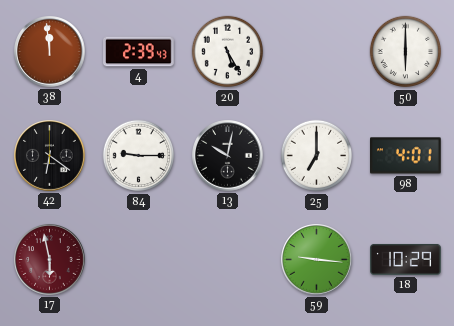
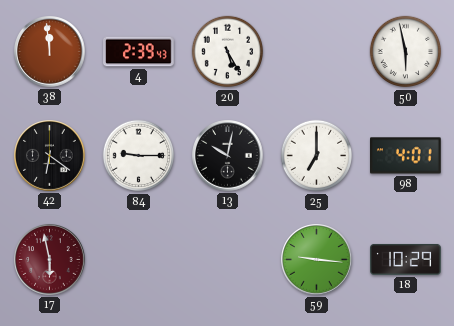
50: 6:00 -> 5:58
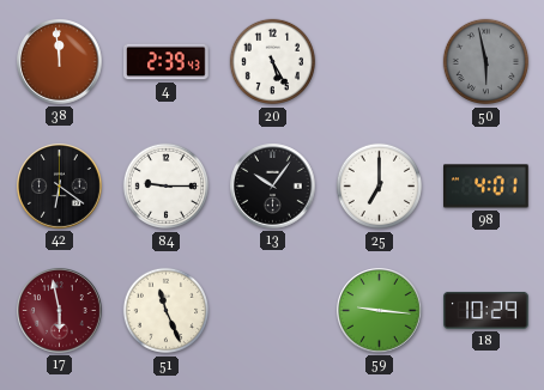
50 dial: white -> grey
13: 10:02 -> 10:06
51: none -> 11:26
